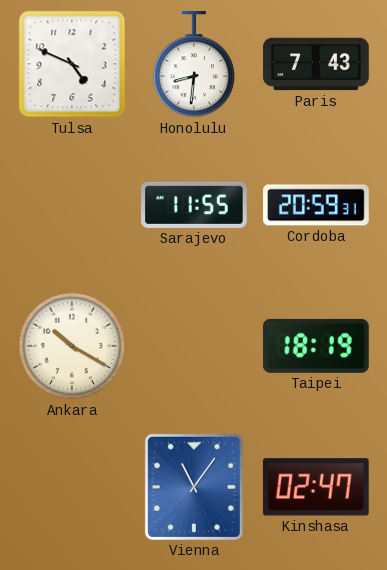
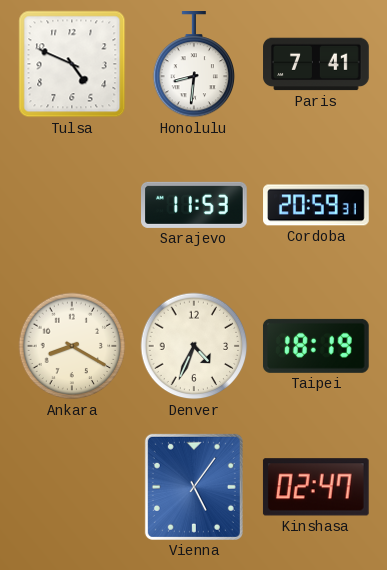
Paris: 7:43 -> 7:41
Sarajevo: 11:55 -> 11:53
Ankara: 10:20 -> 8:20
Denver: none -> 4:34
Vienna: 11:06 -> 5:06
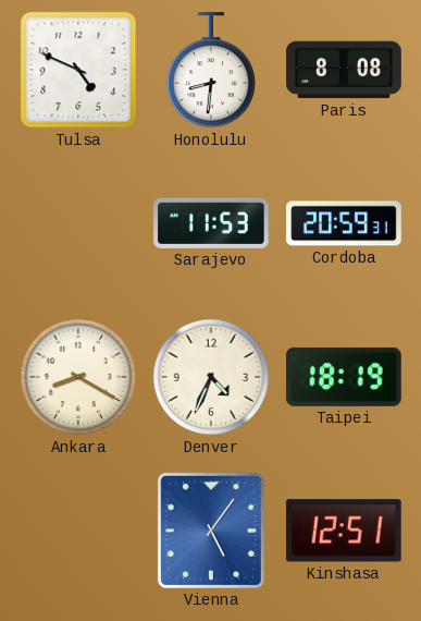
Paris: 7:41 -> 8:08
Kinshasa: 02:47 -> 12:51
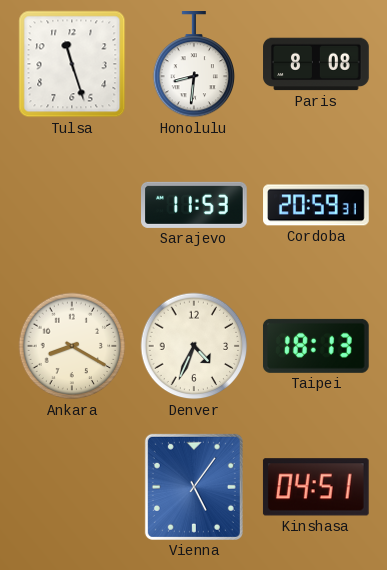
Tulsa: 4:49 -> 11:27
Taipei: 18:19 -> 18:13
Kinshasa: 12:51 -> 04:51
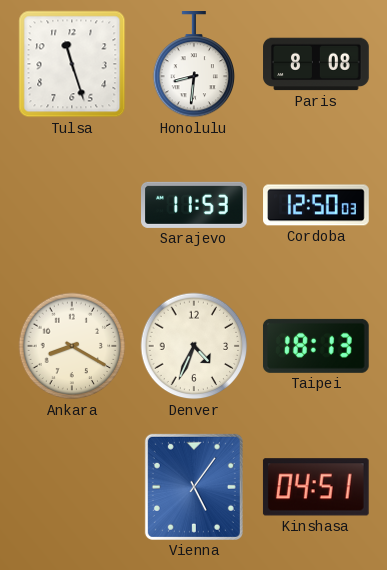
Cordoba: 20:59 -> 12:50
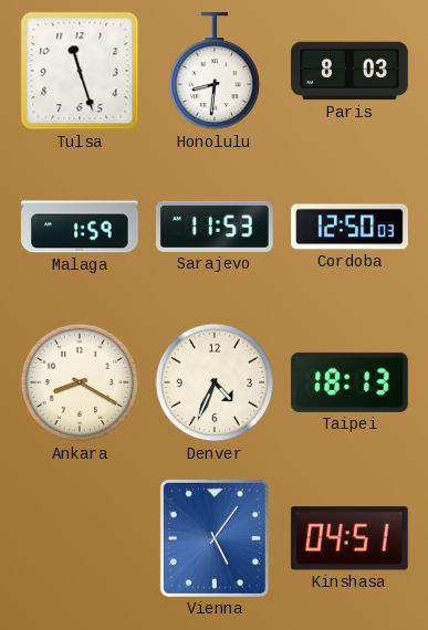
Paris: 8:08 -> 8:03
Malaga: none -> 1:59
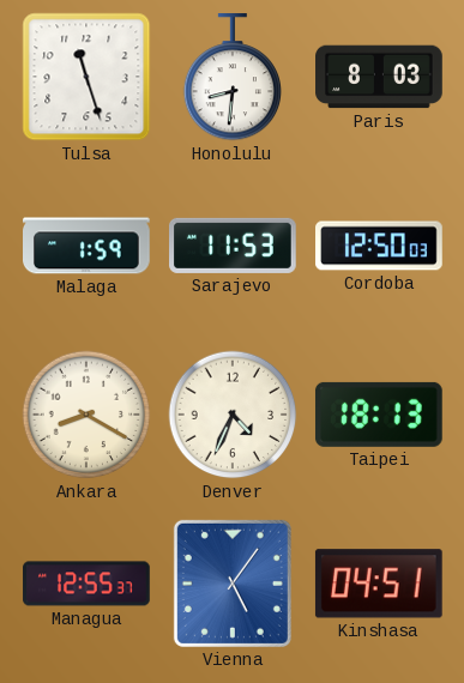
Managua: none -> 12:55
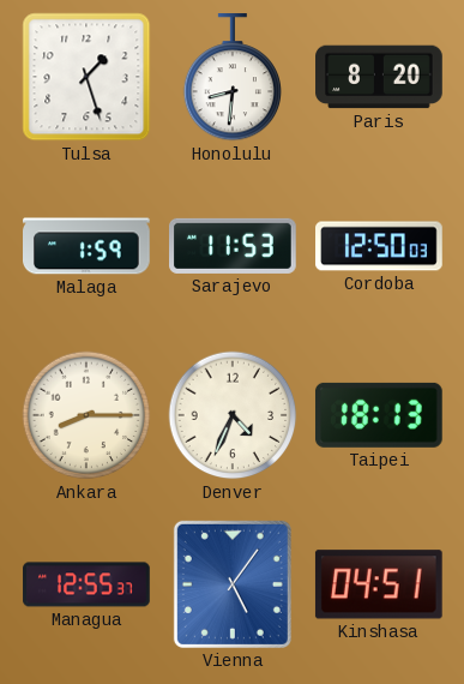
Tulsa: 11:27 -> 1:27
Paris: 8:03 -> 8:20
Ankara: 8:20 -> 8:15
